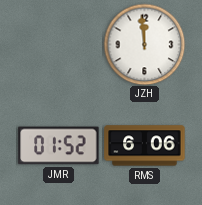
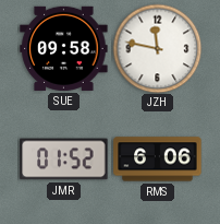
SUE: none -> 09:58
JZH: 11:59 -> 11:47
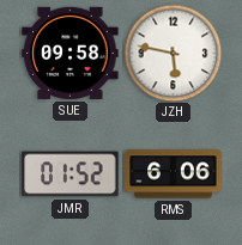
JZH: 11:47 -> 5:47
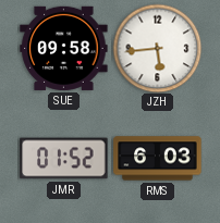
JZH: 5:47 -> 5:44
RMS: 6:06 -> 6:03
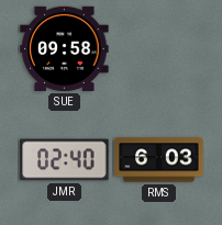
JZH: 5:44 -> none
JMR: 01:52 -> 02:40
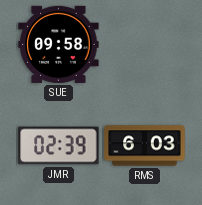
JMR: 02:40 -> 02:39
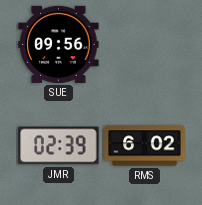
SUE: 09:58 -> 09:56
RMS: 6:03 -> 6:02
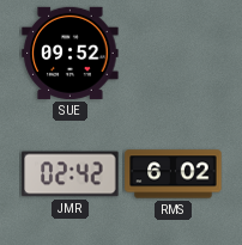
SUE: 09:56 -> 09:52
JMR: 02:39 -> 02:42
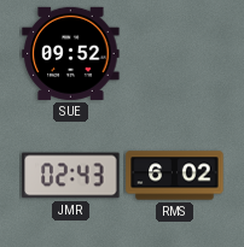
JMR: 02:42 -> 02:43
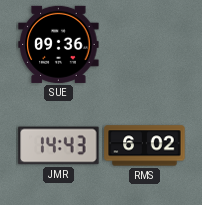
SUE: 09:52 -> 09:36
JMR: 02:43 -> 14:43
